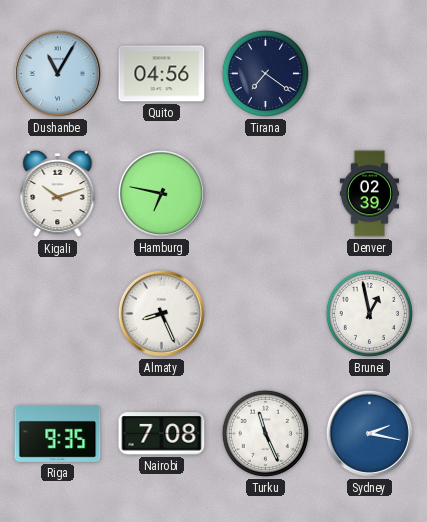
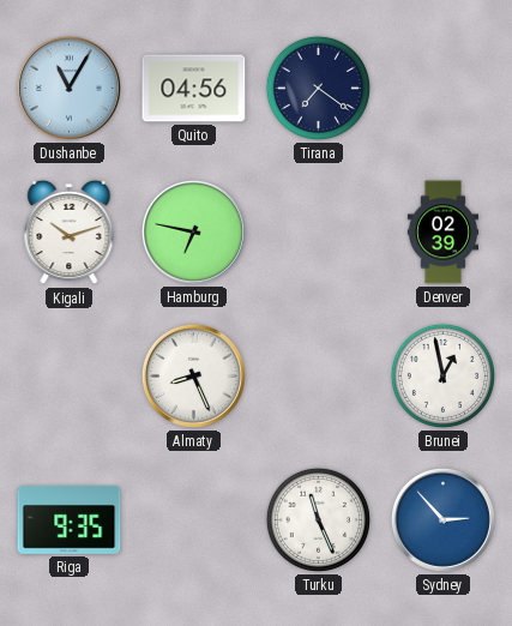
Nairobi: 7:08 -> none
Sydney: 2:17 -> 2:53
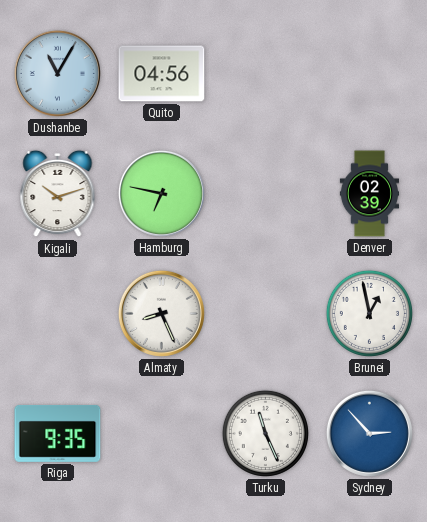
Tirana: 7:21 -> none
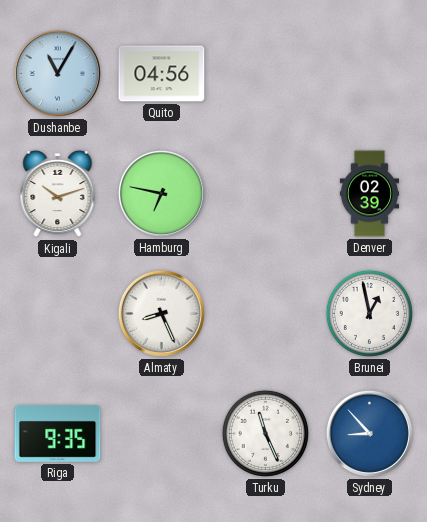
Sydney: 2:53 -> 8:53
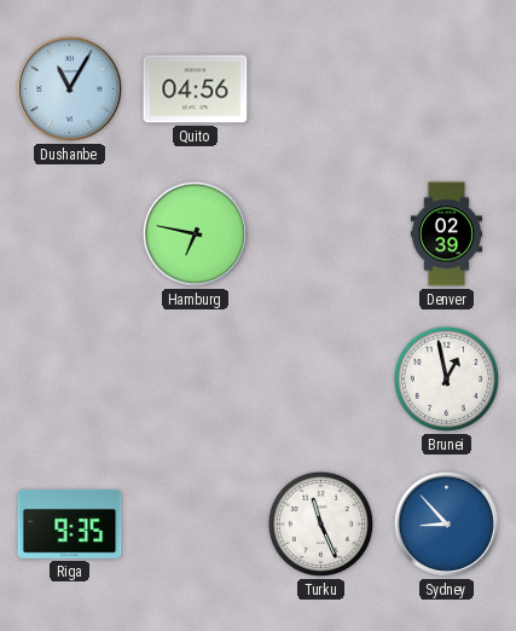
Kigali: 10:12 -> none
Almaty: 8:26 -> none
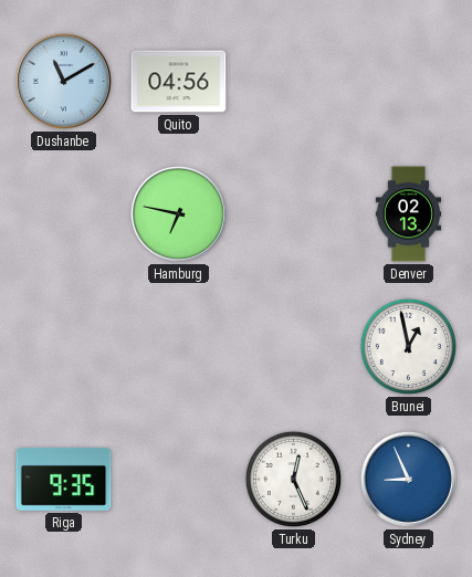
Dushanbe: 11:05 -> 11:10
Denver: 02:39 -> 02:13
Turku: 11:26 -> 12:26
Sydney: 8:53 -> 8:56
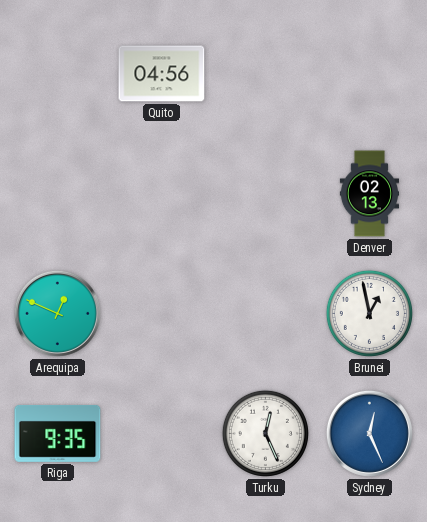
Dushanbe: 11:10 -> none
Hamburg: 6:47 -> none
Arequipa: none -> 12:49
Sydney: 8:56 -> 12:26
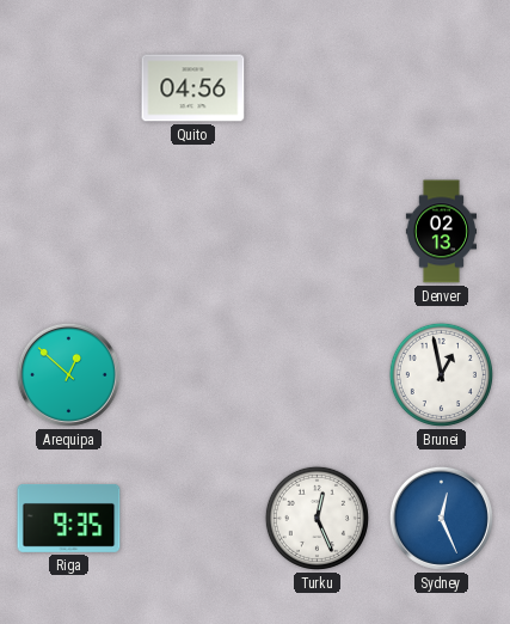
Arequipa: 12:49 -> 12:52
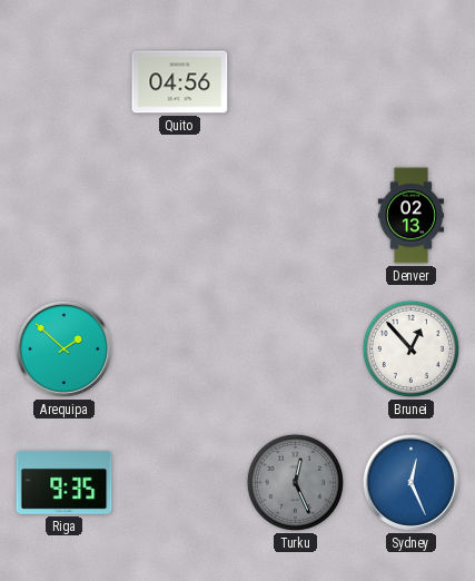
Arequipa: 12:52 -> 1:52
Brunei: 12:58 -> 12:53
Turku dial: white -> grey
